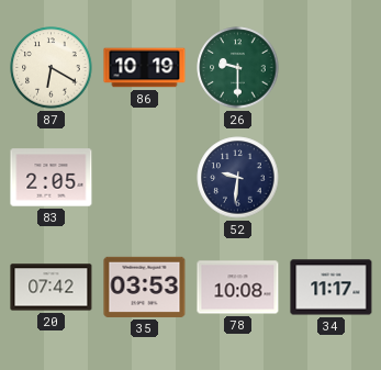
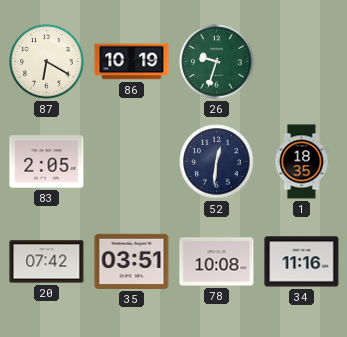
26: 9:30 -> 9:33
52: 9:31 -> 12:31
1: none -> 18:35
35: 03:53 -> 03:51
34: 11:17 -> 11:16
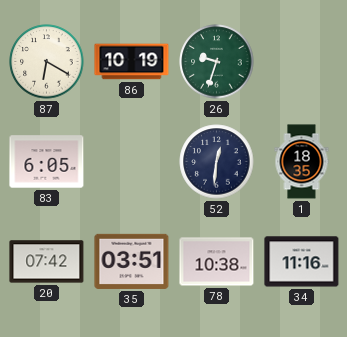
83: 2:05 -> 6:05
78: 10:08 -> 10:38
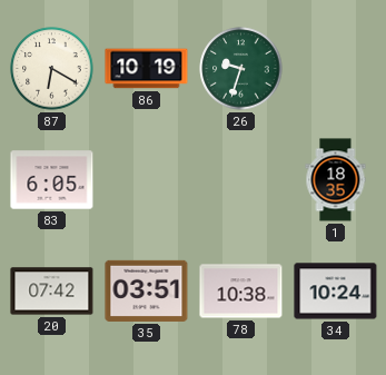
52: 12:31 -> none
34: 11:16 -> 10:24
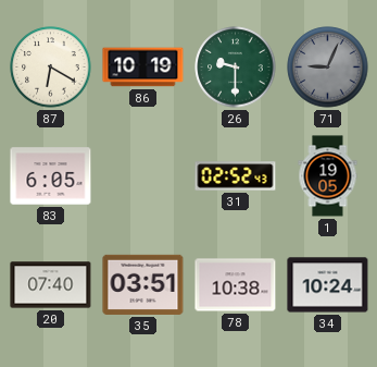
26: 9:33 -> 9:30
71: none -> 9:04
31: none -> 02:52
1: 18:35 -> 19:05
20: 07:42 -> 07:40
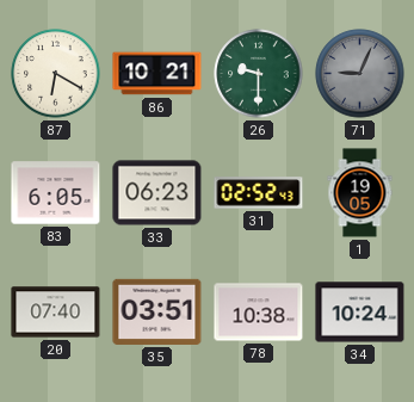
86: 10:19 -> 10:21
33: none -> 06:23
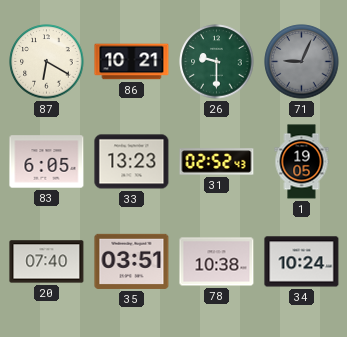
33: 06:23 -> 13:23
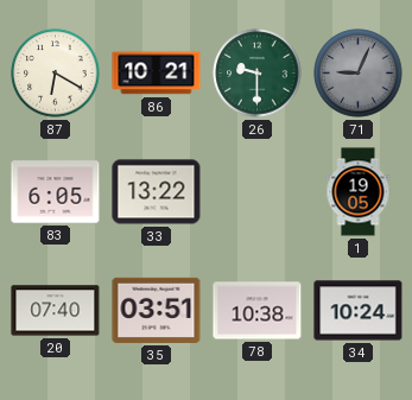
33: 13:23 -> 13:22
31: 02:52 -> none
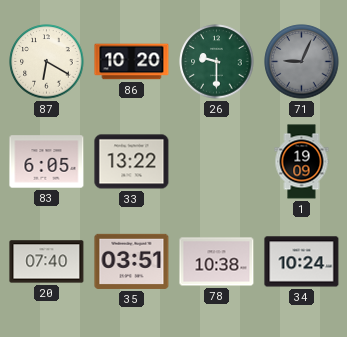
86: 10:21 -> 10:20
1: 19:05 -> 19:09
